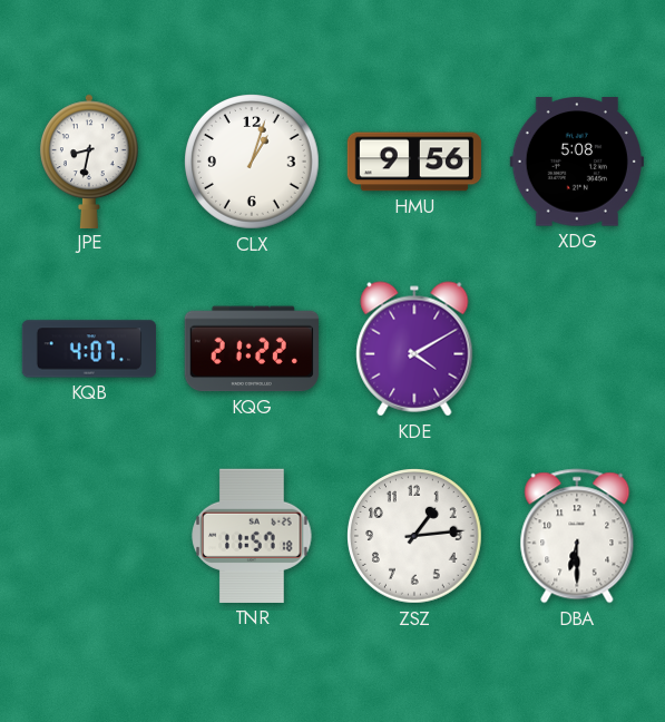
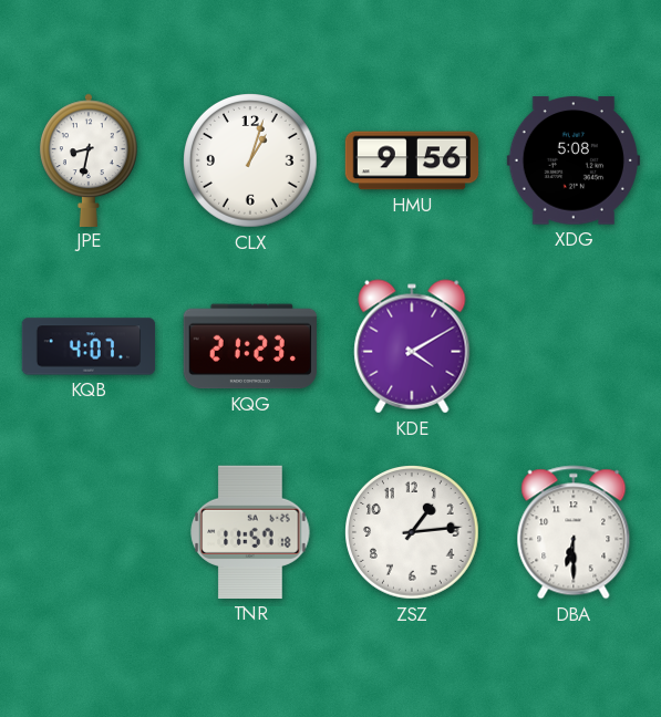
KQG: 21:22 -> 21:23
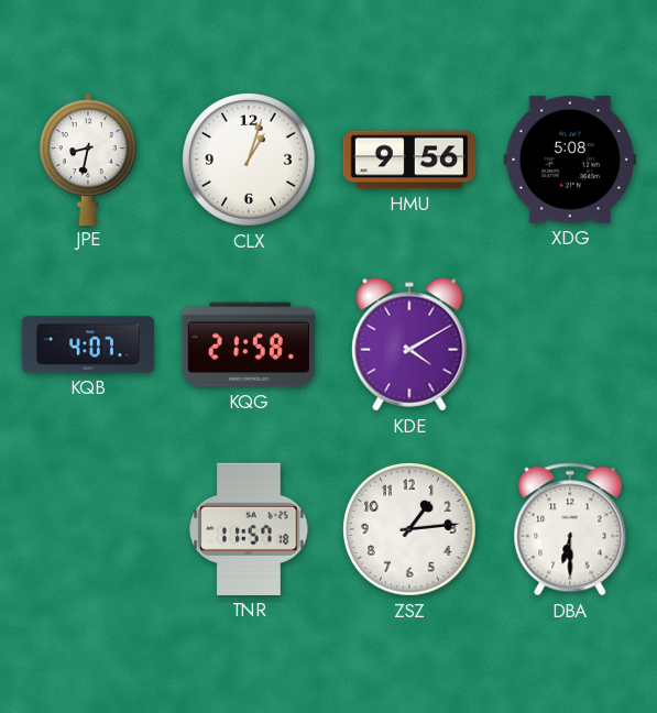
KQG: 21:23 -> 21:58
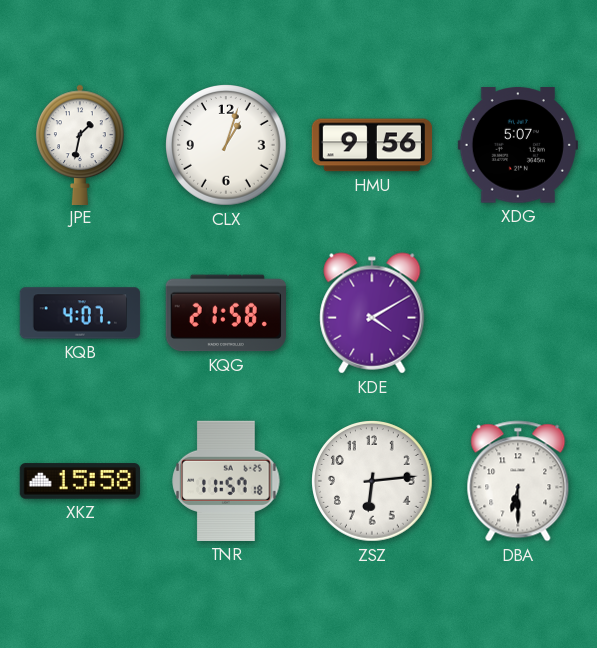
JPE: 8:32 -> 1:32
XDG: 5:08 -> 5:07
XKZ: none -> 15:58
ZSZ: 1:14 -> 6:14
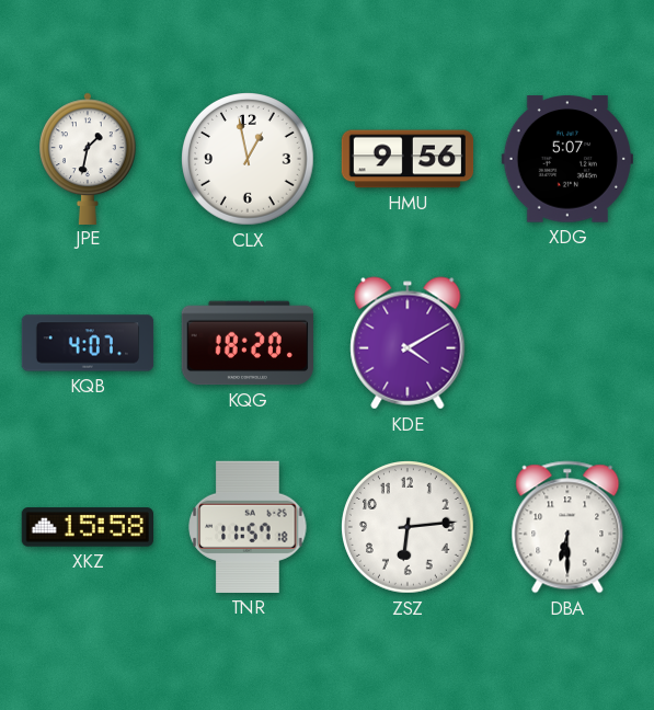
CLX: 1:03 -> 12:58
KQG: 21:58 -> 18:20
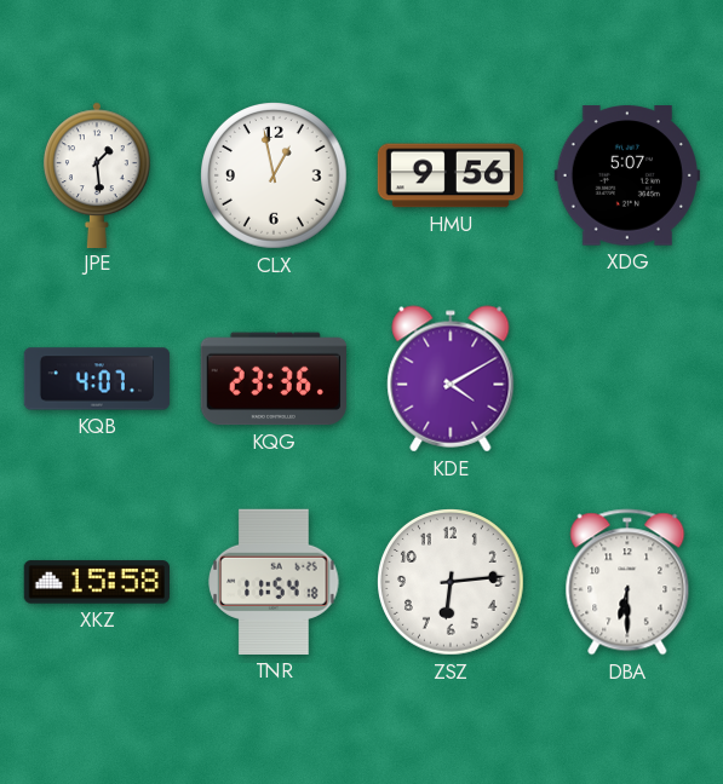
JPE: 1:32 -> 1:29
KQG: 18:20 -> 23:36
TNR: 11:57 -> 11:54
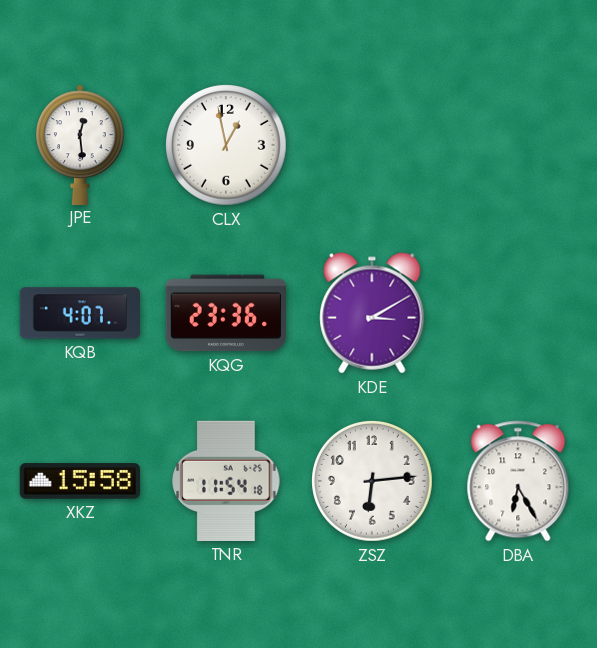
JPE: 1:29 -> 12:29
HMU: 9:56 -> none
XDG: 5:07 -> none
KDE: 4:10 -> 3:10
DBA: 6:30 -> 6:25
